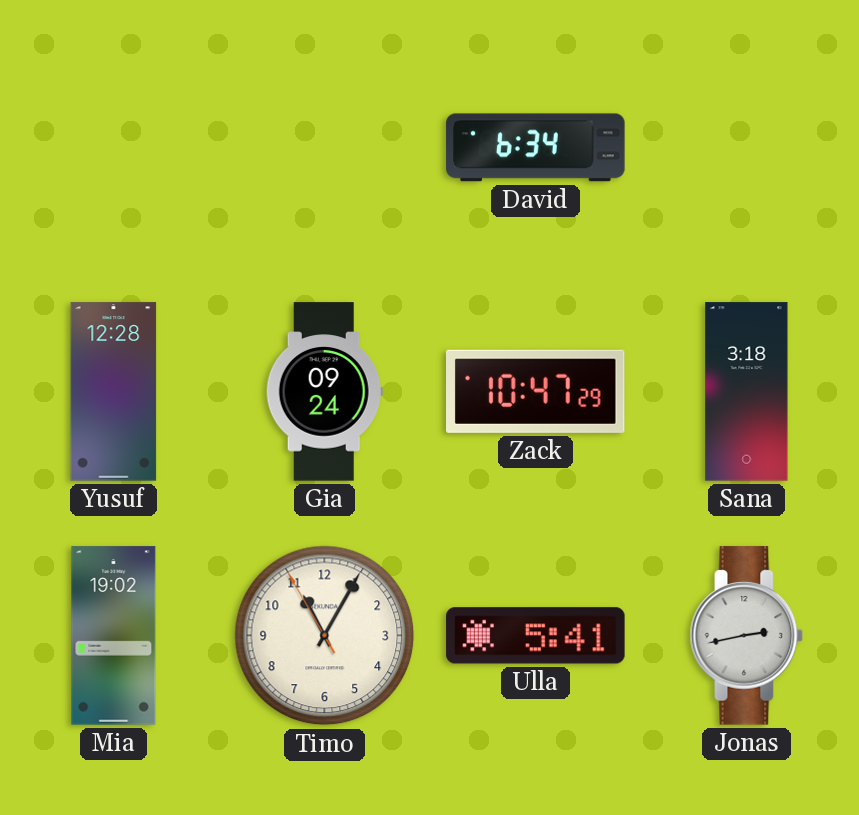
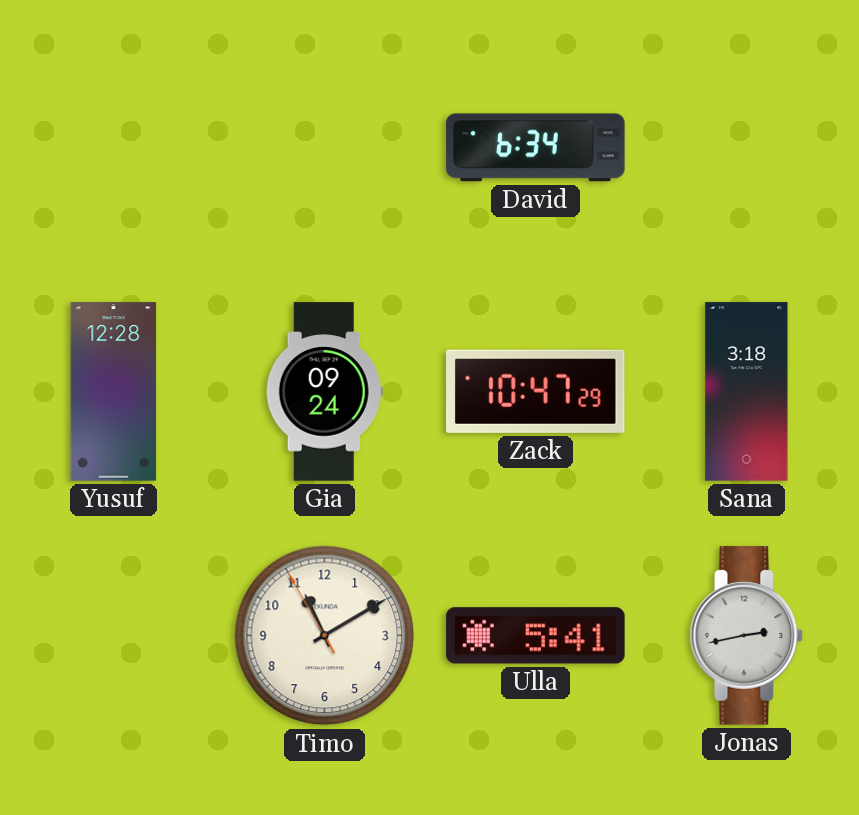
Mia: 19:02 -> none
Timo: 11:04 -> 11:09
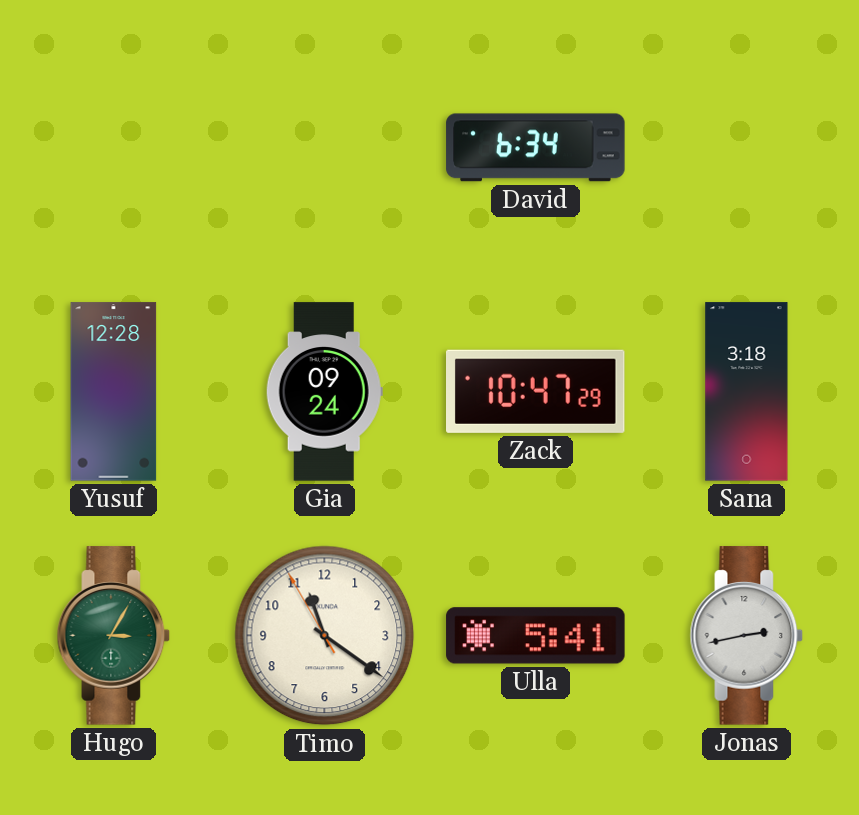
Hugo: none -> 3:05
Timo: 11:09 -> 11:20
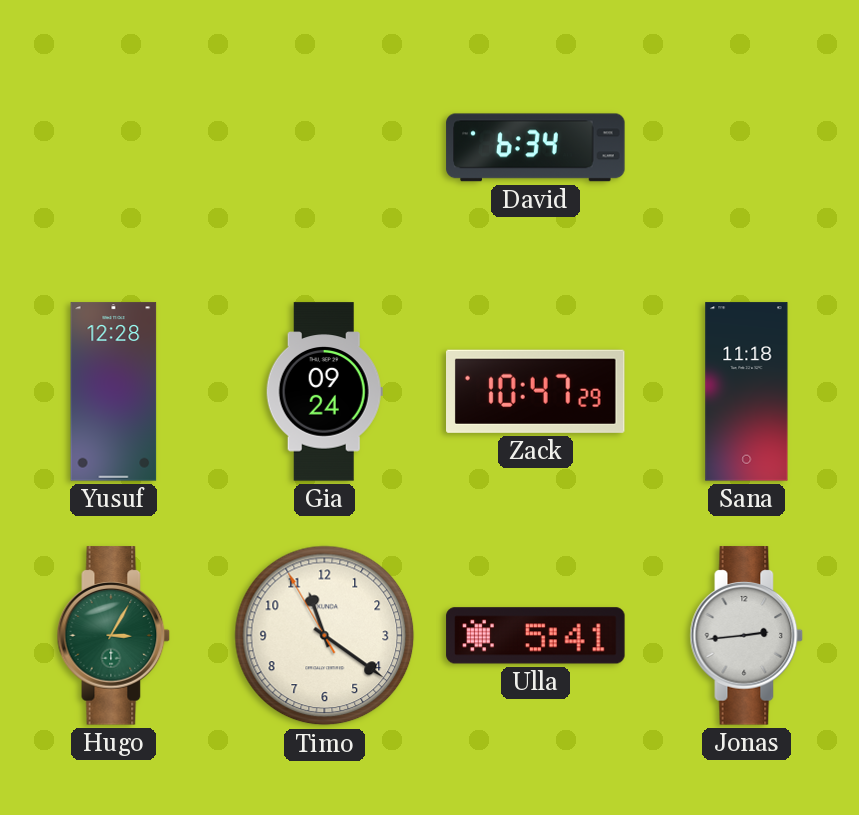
Sana: 3:18 -> 11:18
Jonas: 2:43 -> 2:44
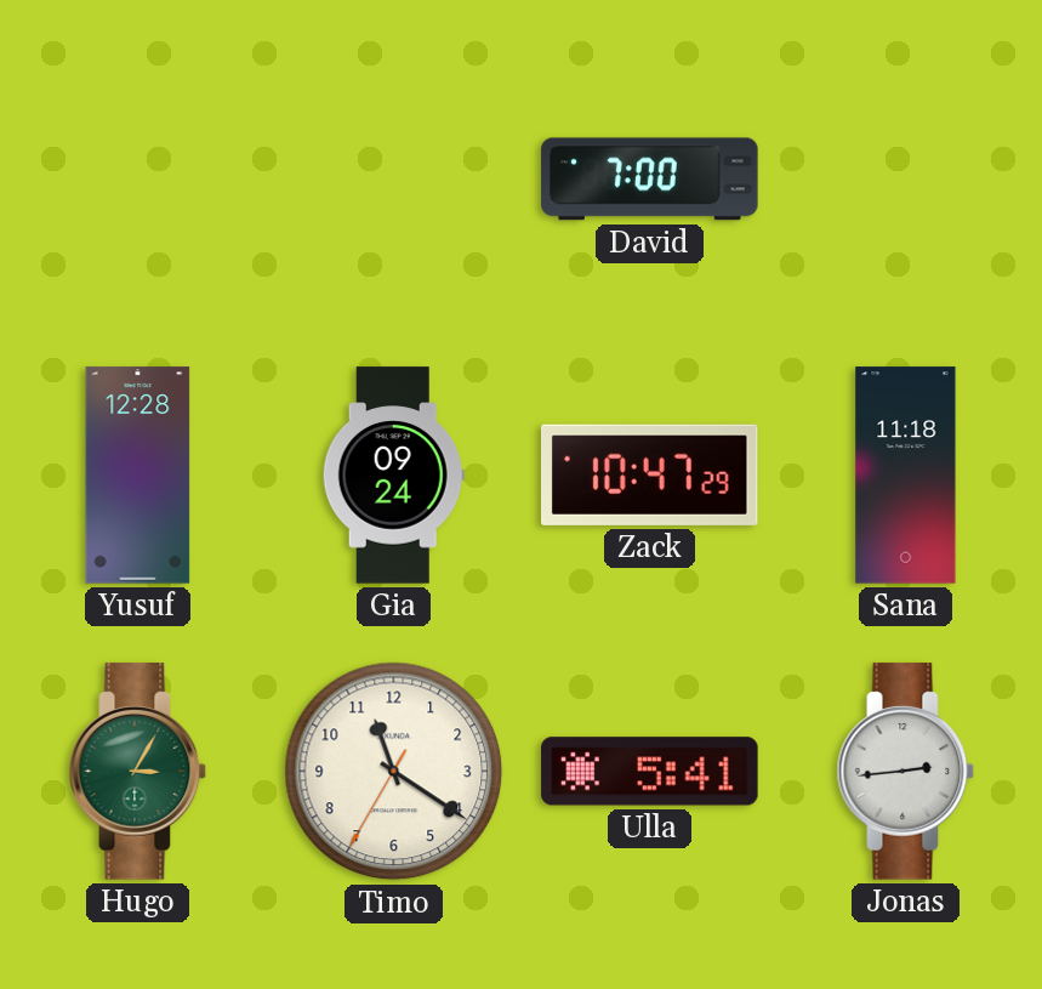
David: 6:34 -> 7:00
Timo: 11:20:55 -> 11:20:35
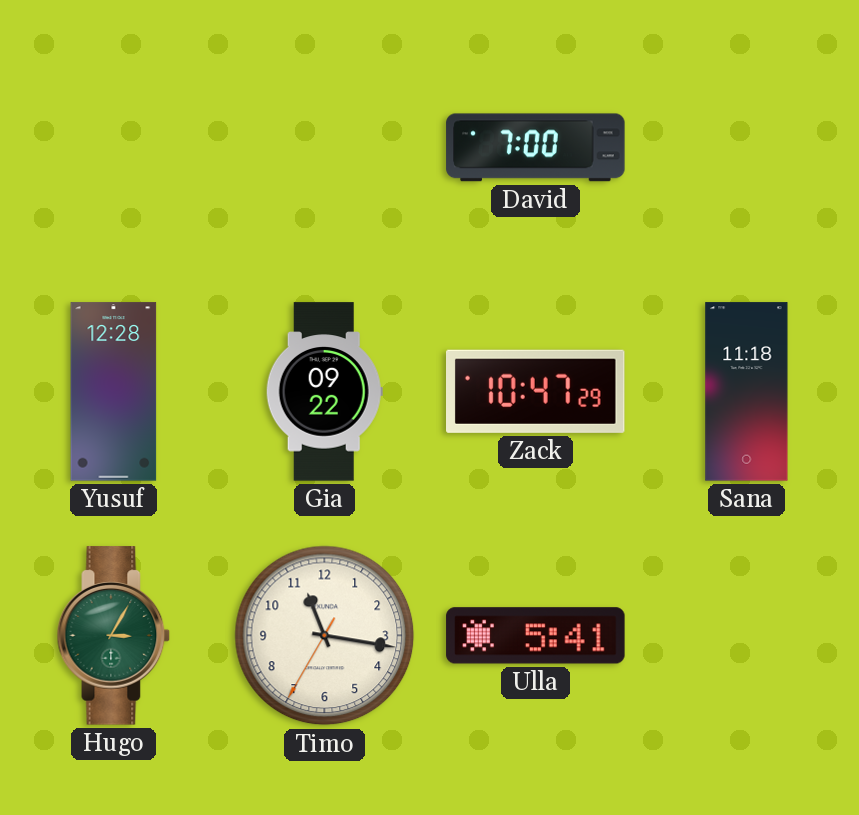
Gia: 09:24 -> 09:22
Timo: 11:20 -> 11:16
Jonas: 2:44 -> none
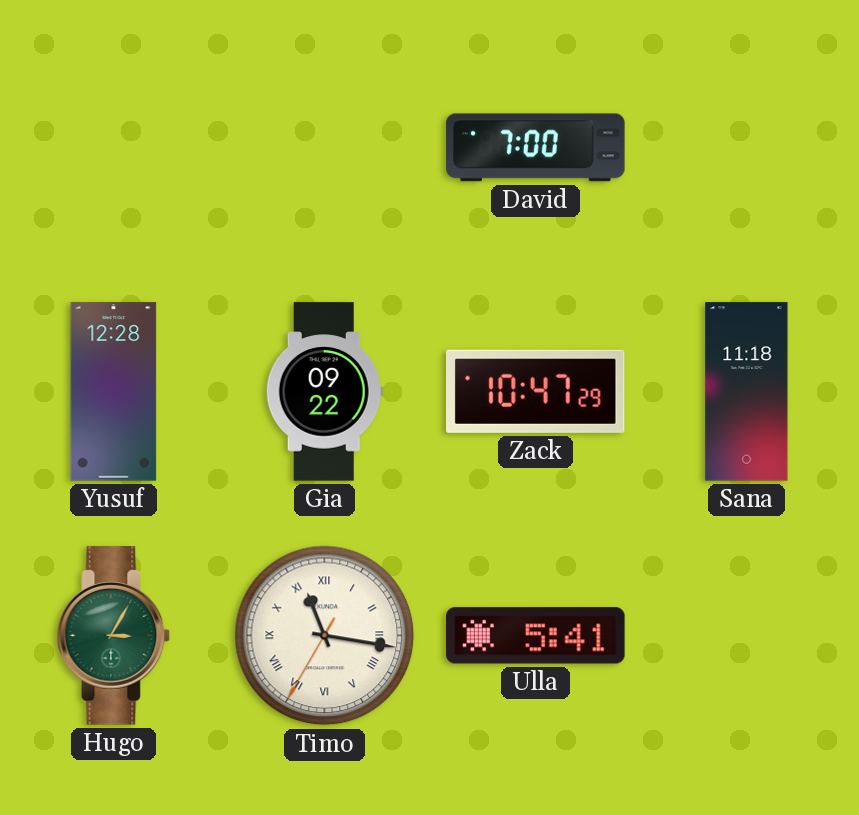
Timo numerals: Arabic -> Roman
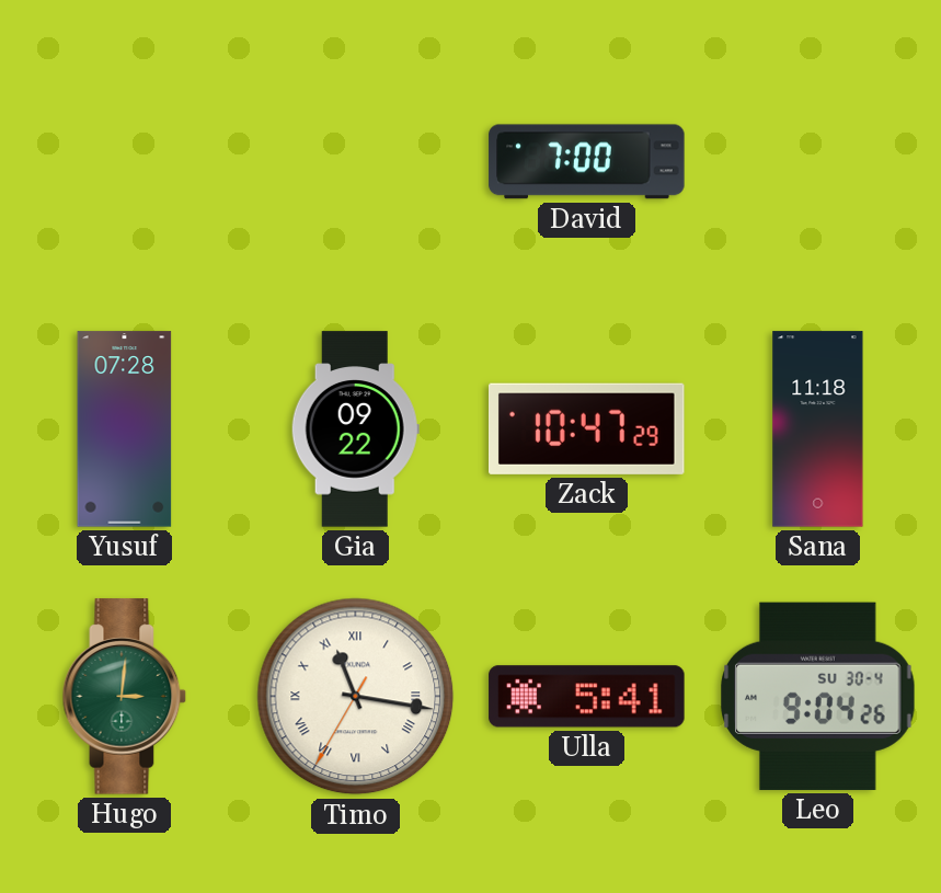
Yusuf: 12:28 -> 07:28
Hugo: 3:05 -> 3:01
Leo: none -> 9:04
